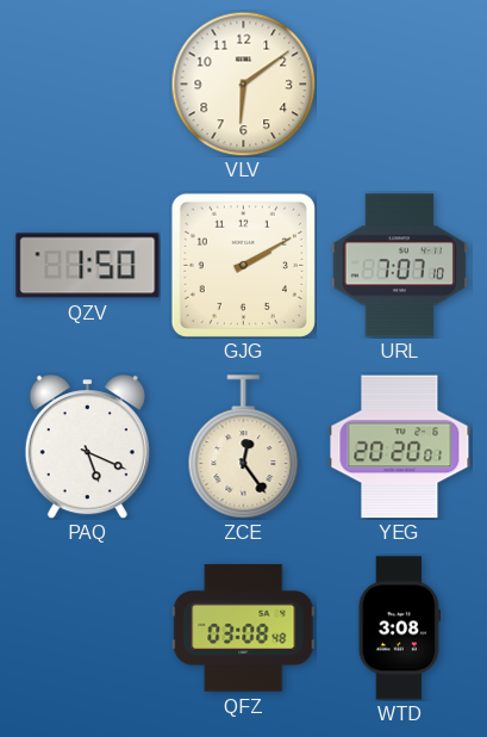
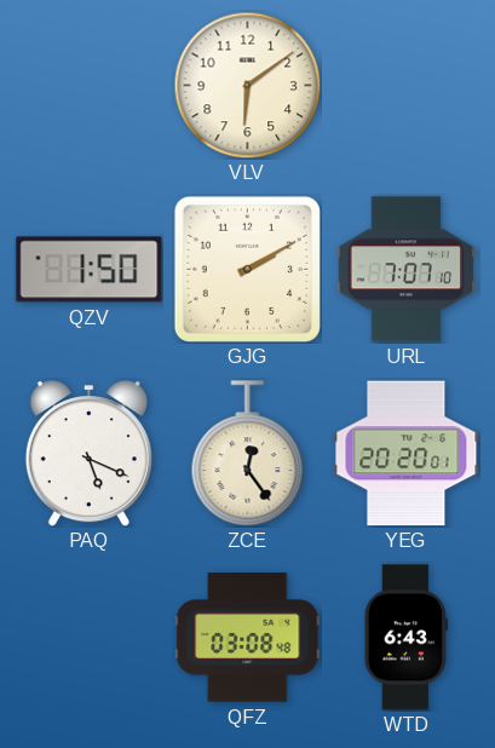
WTD: 3:08 -> 6:43
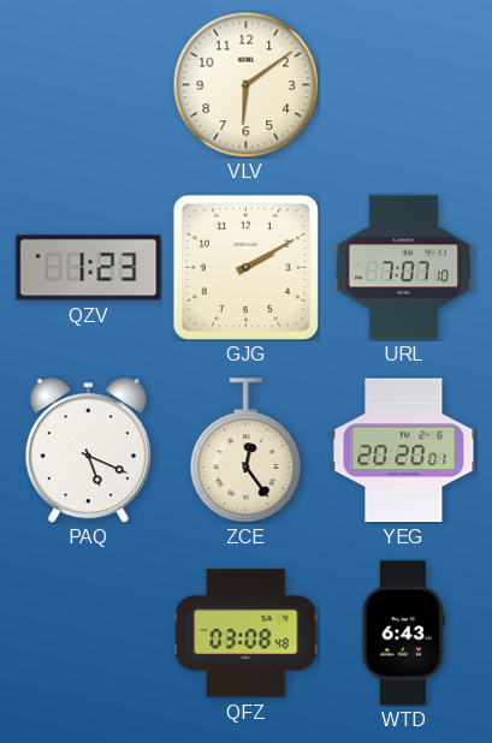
QZV: 1:50 -> 1:23
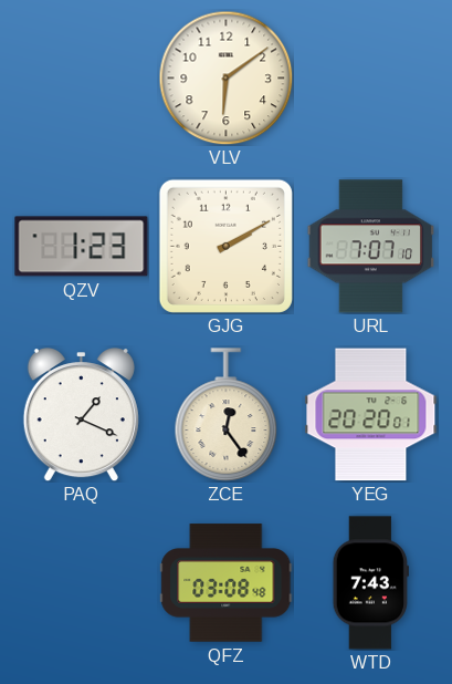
PAQ: 5:19 -> 1:19
WTD: 6:43 -> 7:43
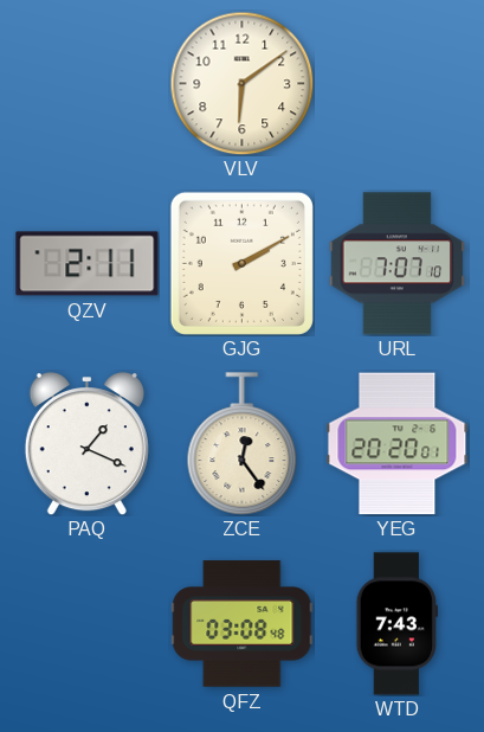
QZV: 1:23 -> 2:11
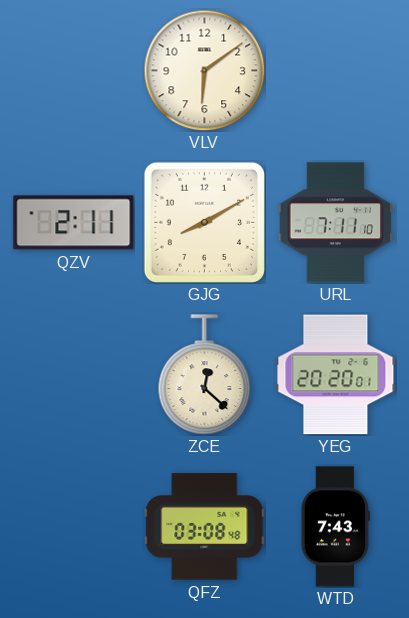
GJG: 2:10 -> 8:10
URL: 7:07 -> 7:11
PAQ: 1:19 -> none
ZCE: 12:24 -> 12:22
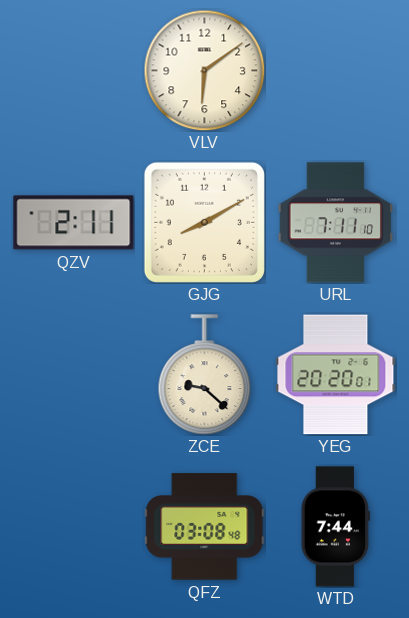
ZCE: 12:22 -> 9:22
WTD: 7:43 -> 7:44
